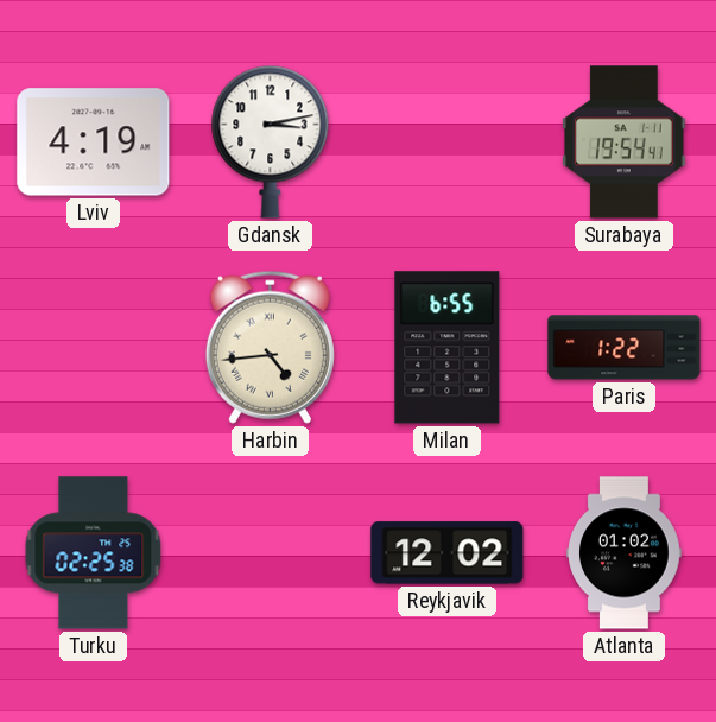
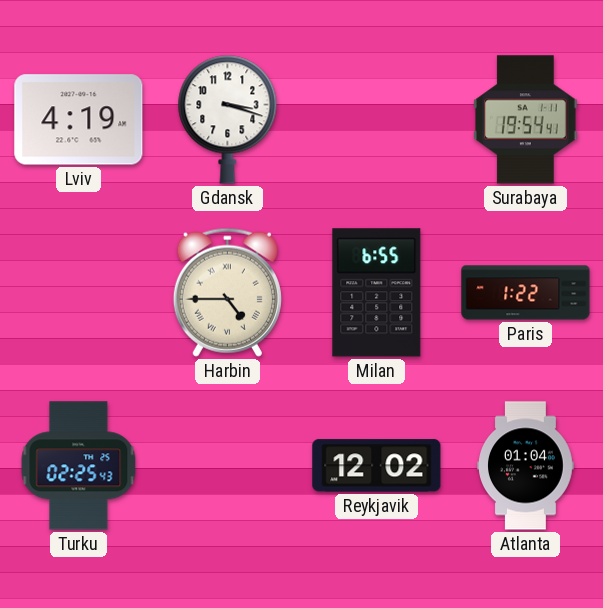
Gdansk: 3:13 -> 3:18
Harbin: 4:44 -> 4:45
Turku: 02:25:38 -> 02:25:43
Atlanta: 01:02 -> 01:04
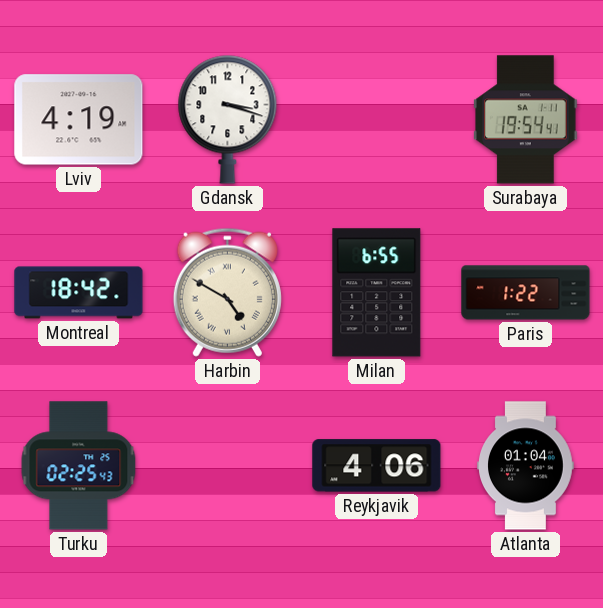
Montreal: none -> 18:42
Harbin: 4:45 -> 4:50
Reykjavik: 12:02 -> 4:06
